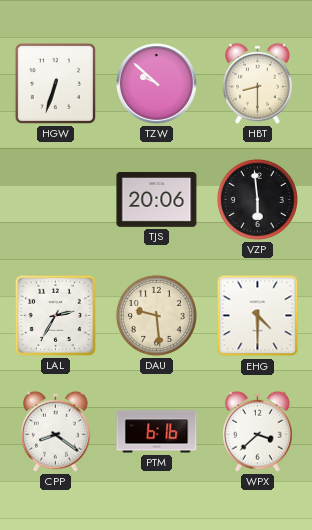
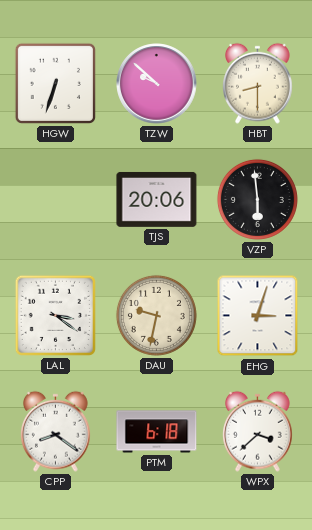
LAL: 2:35 -> 3:21
DAU: 9:29 -> 9:32
EHG: 4:30 -> 3:03
PTM: 6:16 -> 6:18
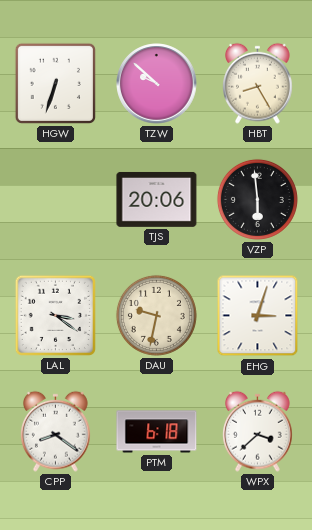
HBT: 8:30 -> 8:25
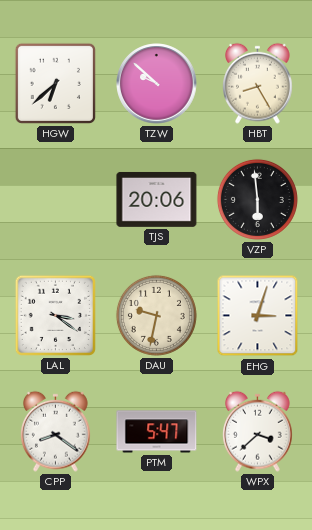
HGW: 6:33 -> 6:38
PTM: 6:18 -> 5:47
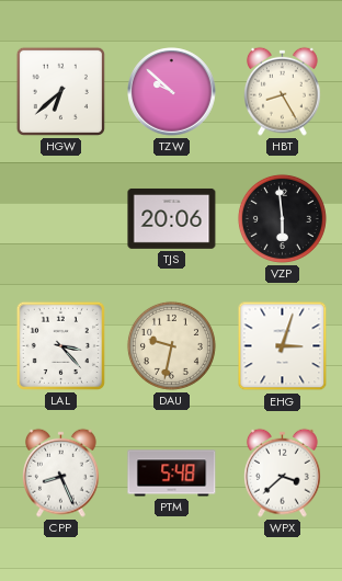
LAL: 3:21 -> 3:23
CPP: 8:21 -> 8:26
PTM: 5:47 -> 5:48
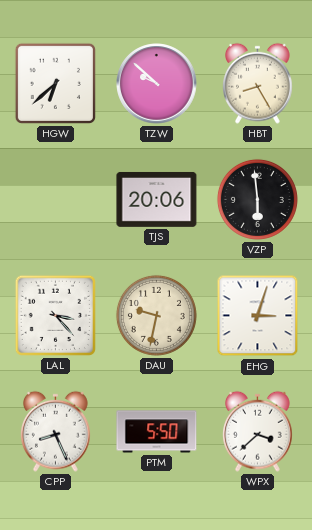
PTM: 5:48 -> 5:50
